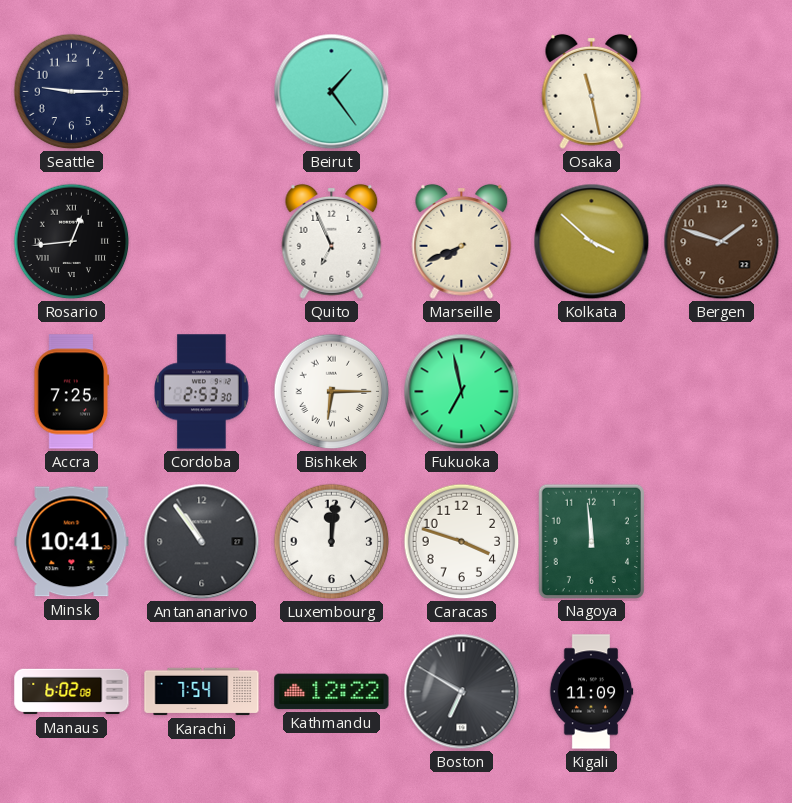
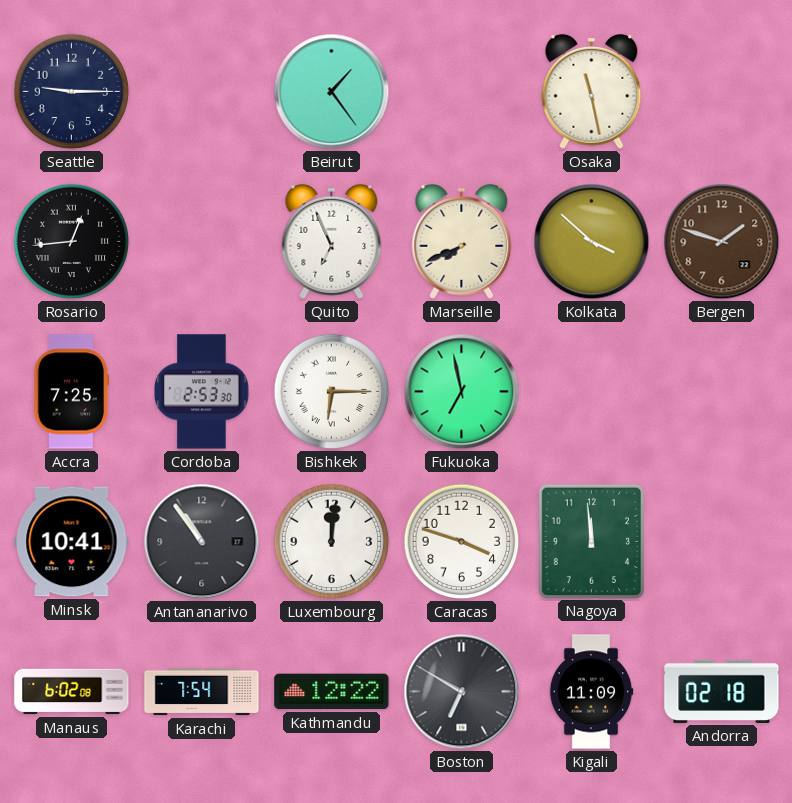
Andorra: none -> 02:18
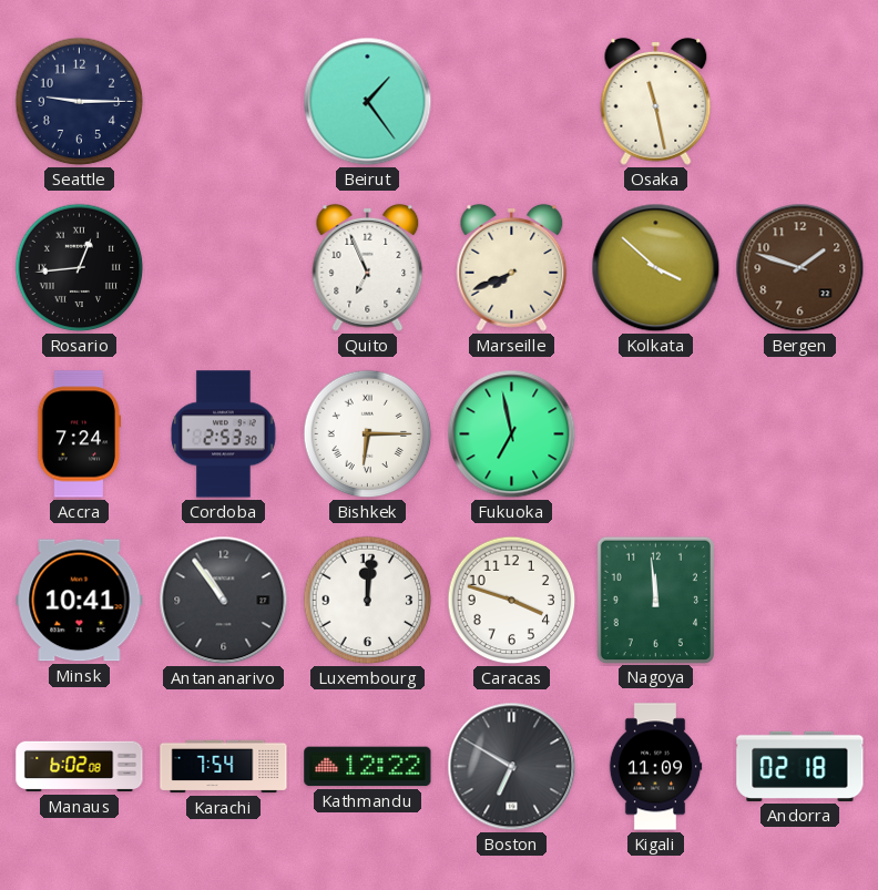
Accra: 7:25 -> 7:24
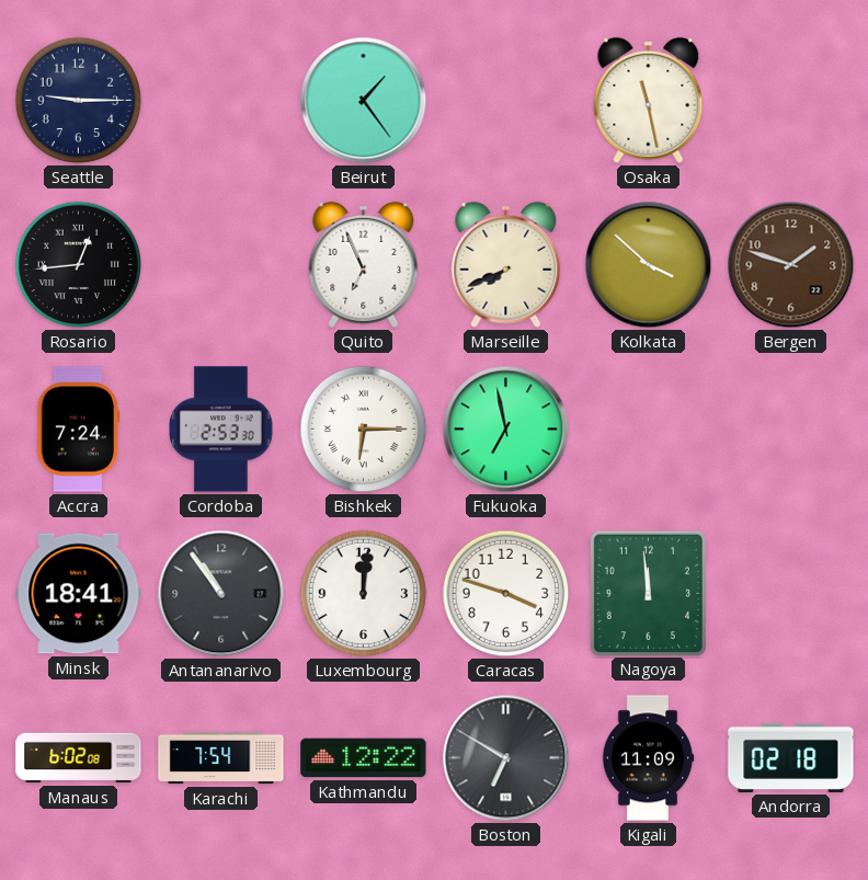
Minsk: 10:41 -> 18:41
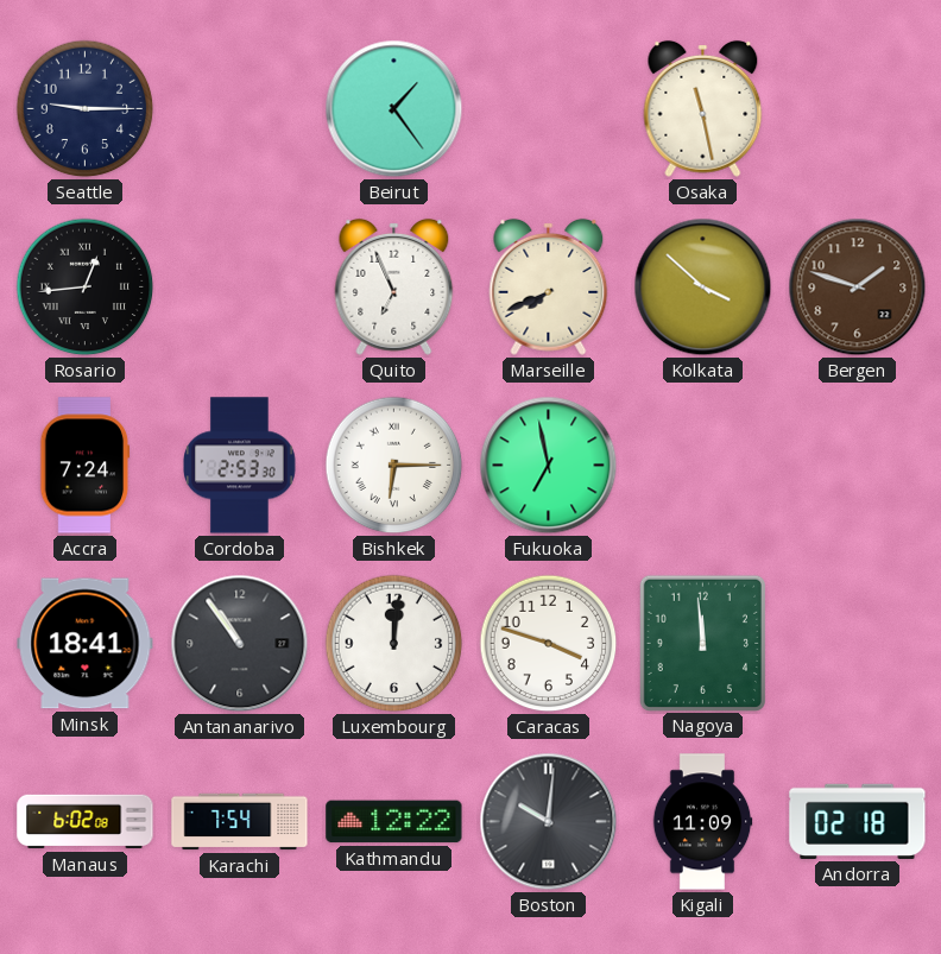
Boston: 6:50 -> 10:01
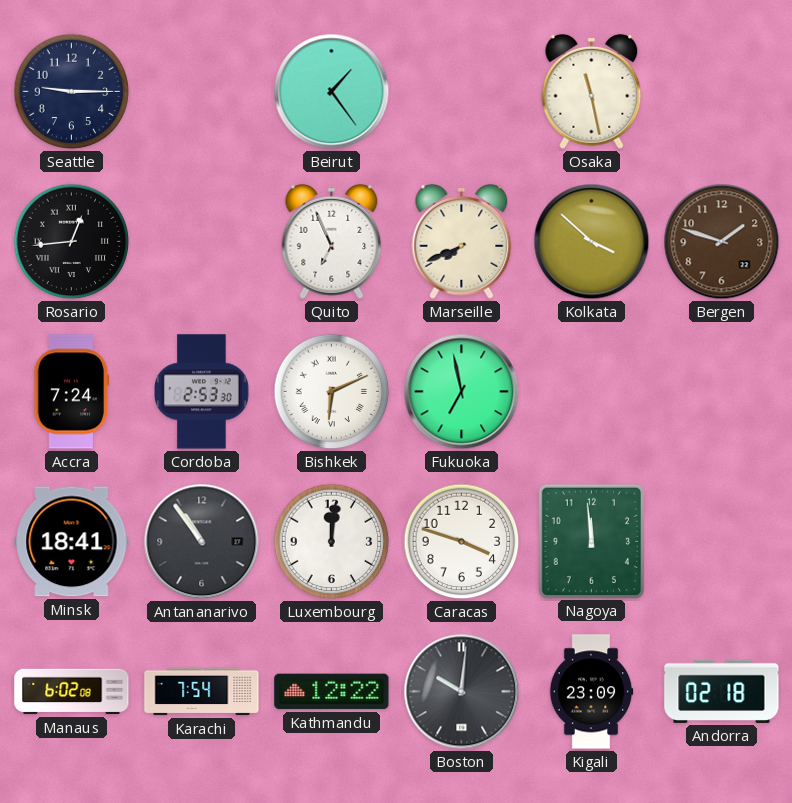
Bishkek: 6:15 -> 6:11
Kigali: 11:09 -> 23:09
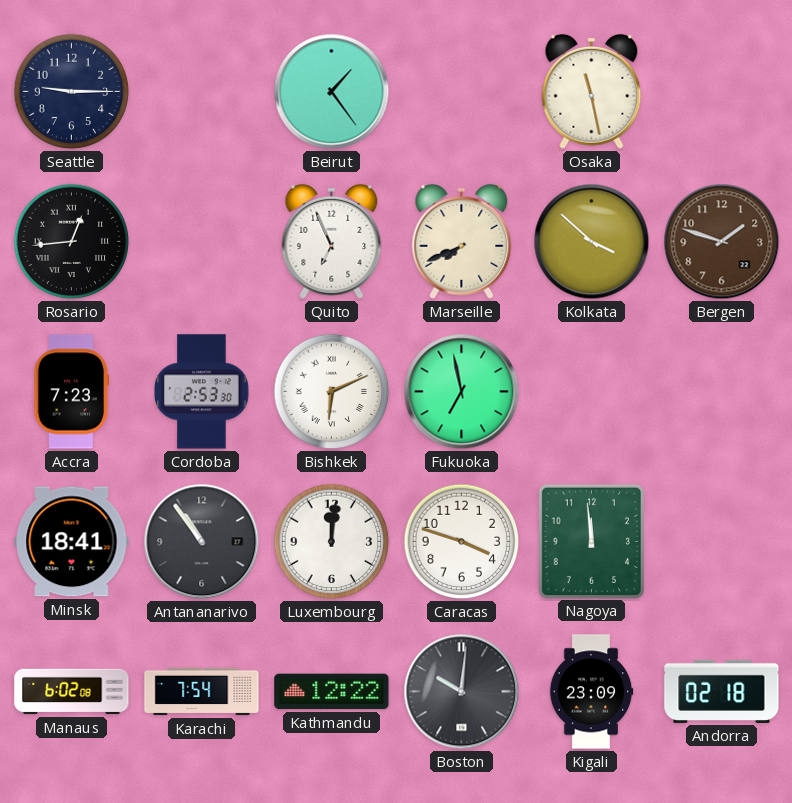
Accra: 7:24 -> 7:23
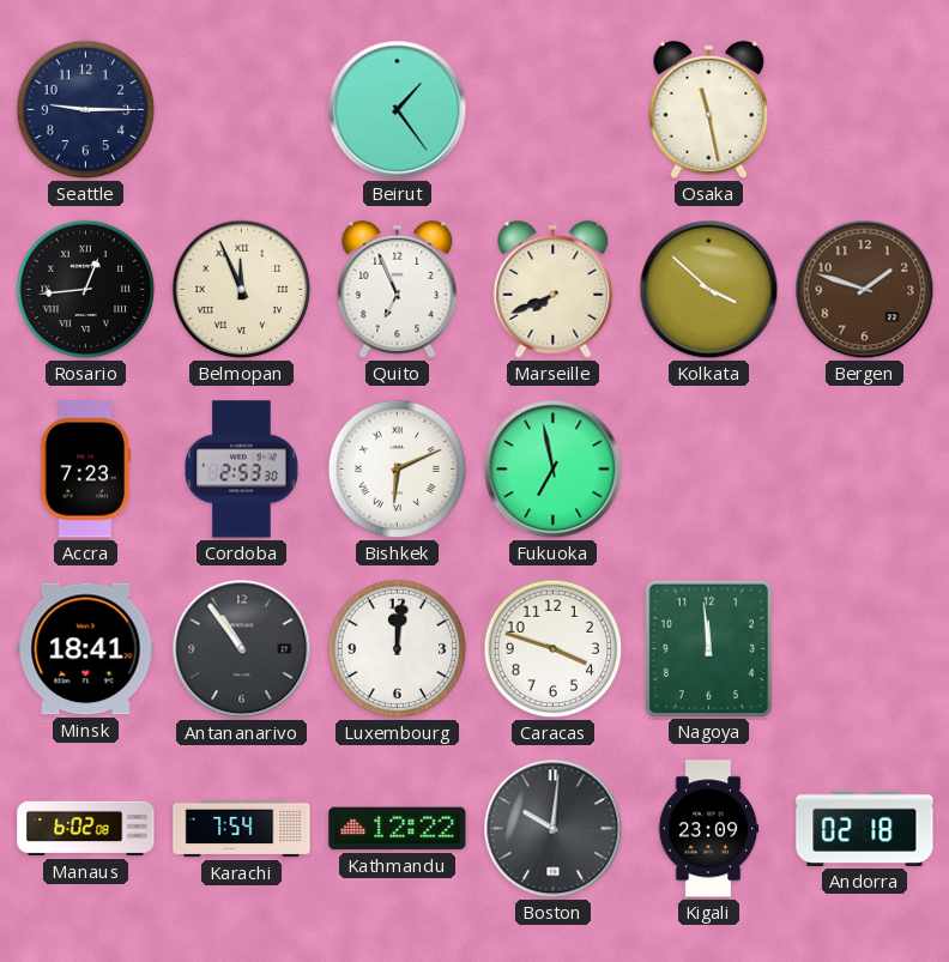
Belmopan: none -> 11:56
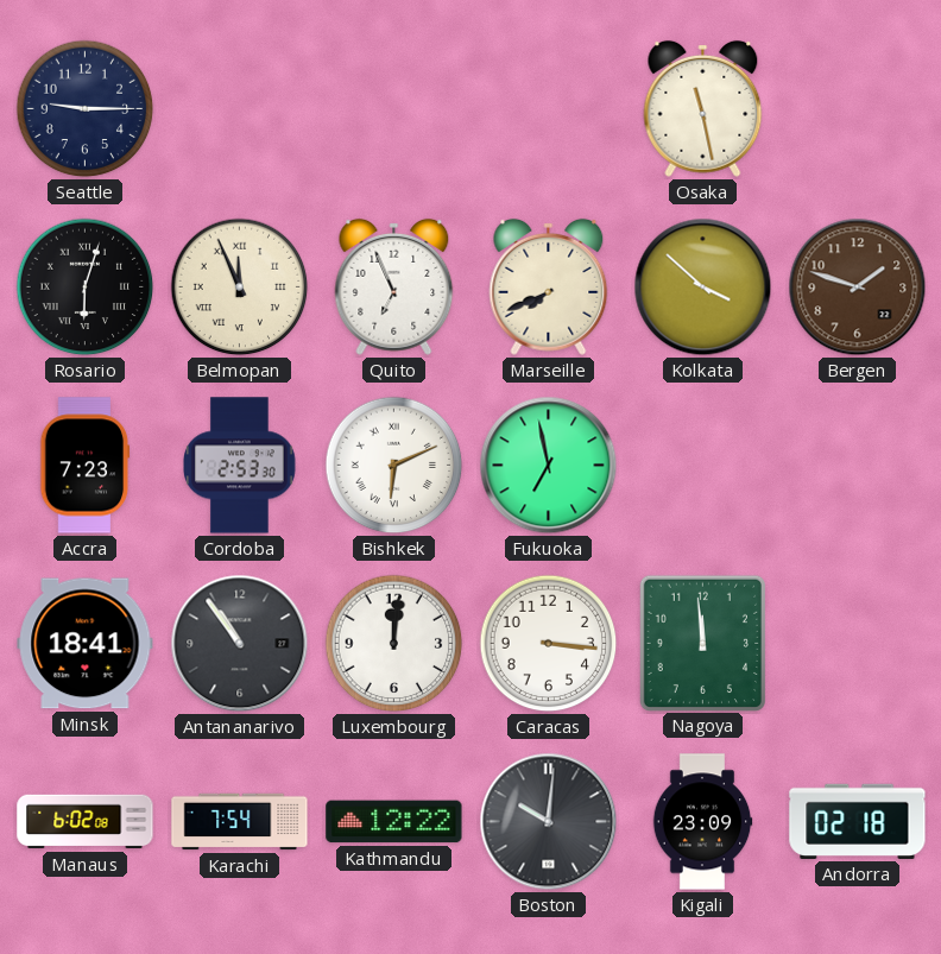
Beirut: 1:24 -> none
Rosario: 12:44 -> 6:03
Caracas: 3:48 -> 3:16
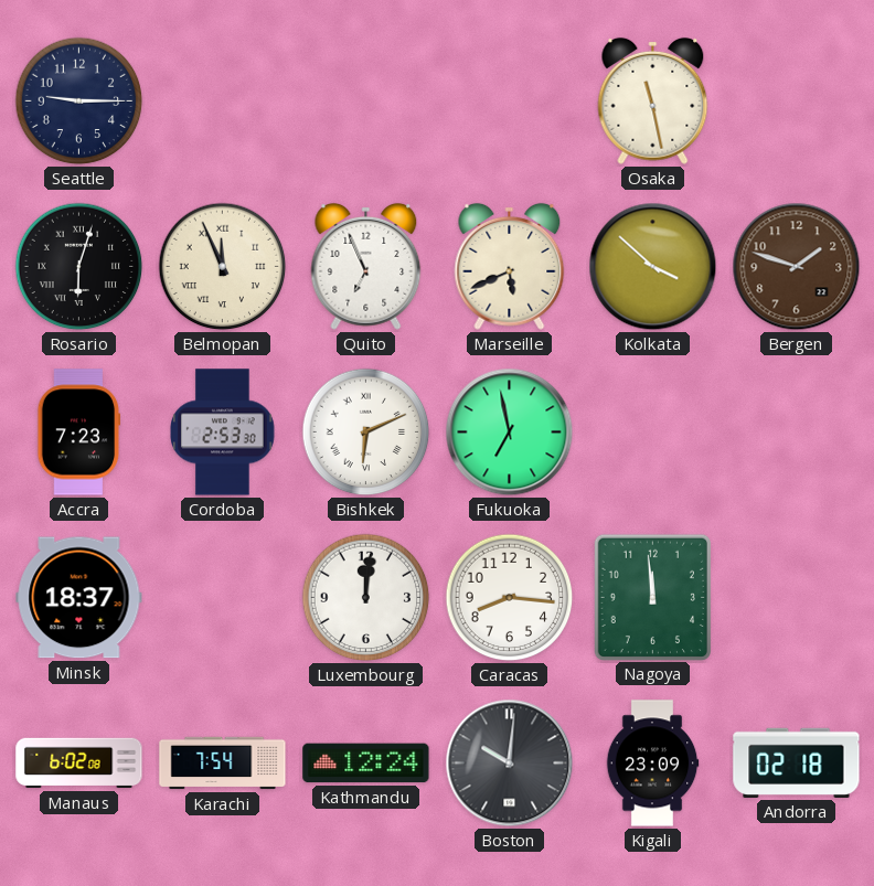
Marseille: 7:41 -> 5:41
Minsk: 18:41 -> 18:37
Antananarivo: 10:54 -> none
Caracas: 3:16 -> 8:16
Kathmandu: 12:22 -> 12:24
